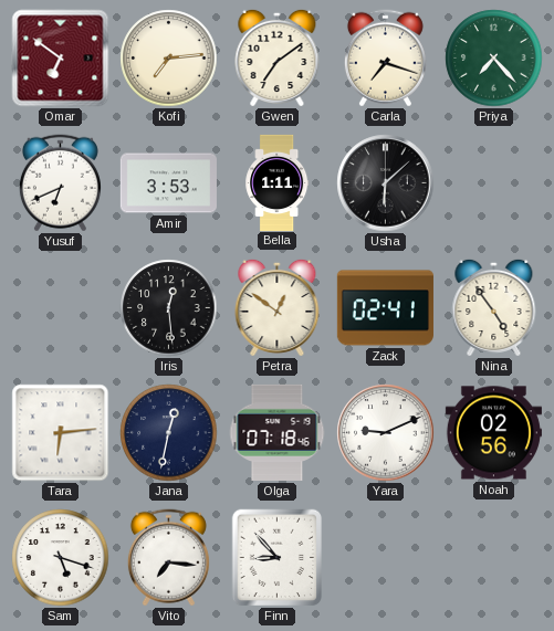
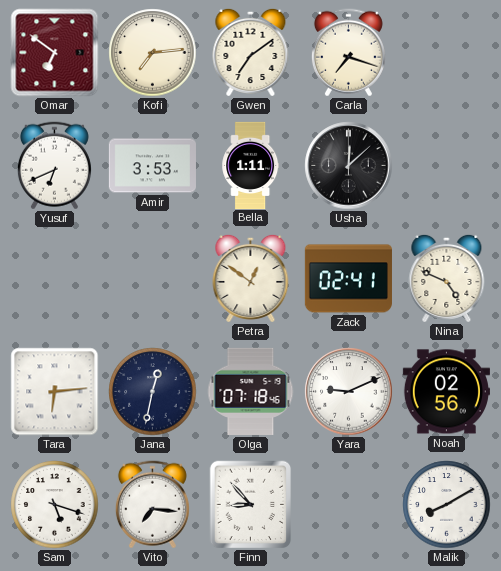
Priya: 7:23 -> none
Usha: 6:08 -> 12:08
Iris: 12:29 -> none
Nina: 4:54 -> 4:49
Malik: none -> 8:10
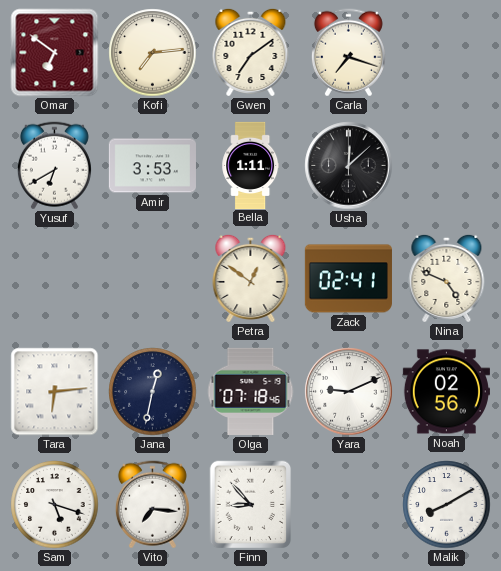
Yusuf: 6:41 -> 6:40
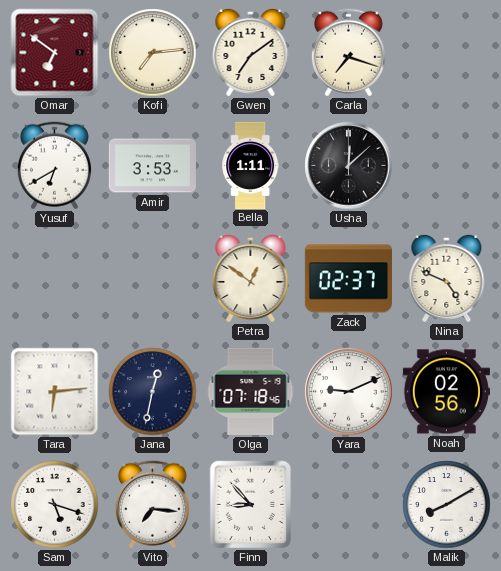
Zack: 02:41 -> 02:37
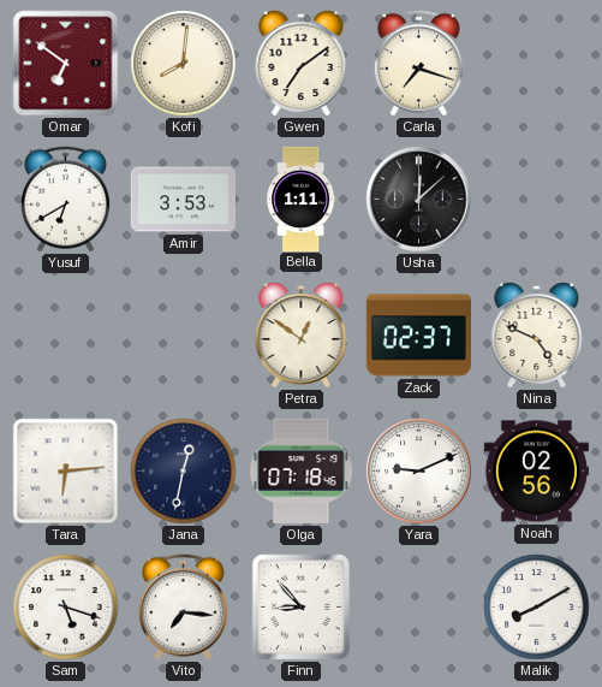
Kofi: 7:14 -> 8:01
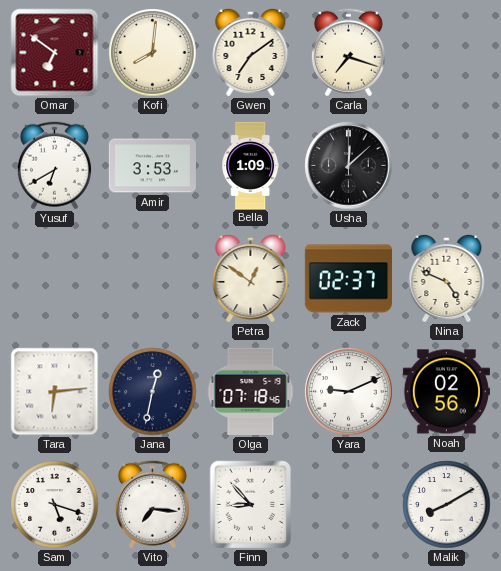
Bella: 1:11 -> 1:09
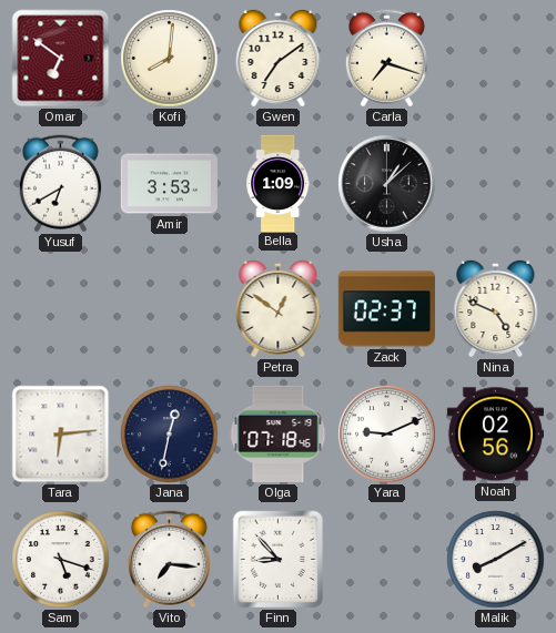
Usha: 12:08 -> 1:08
